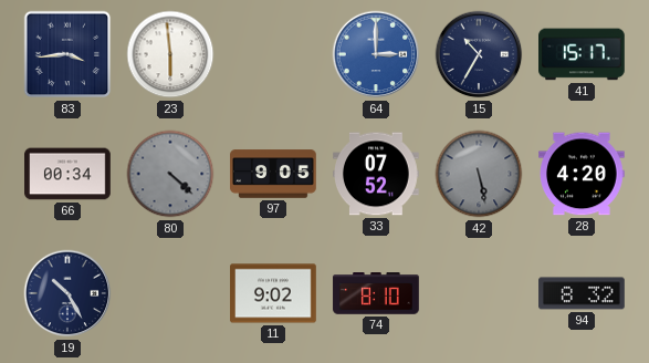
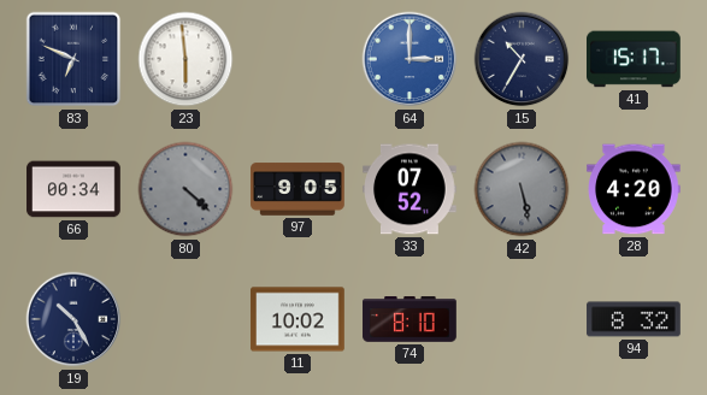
83: 3:44 -> 6:49
11: 9:02 -> 10:02
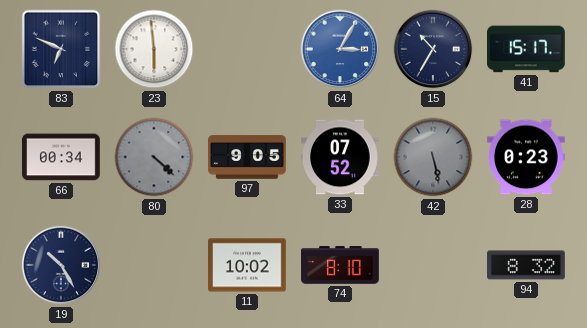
64: 3:00 -> 3:05
28: 4:20 -> 0:23
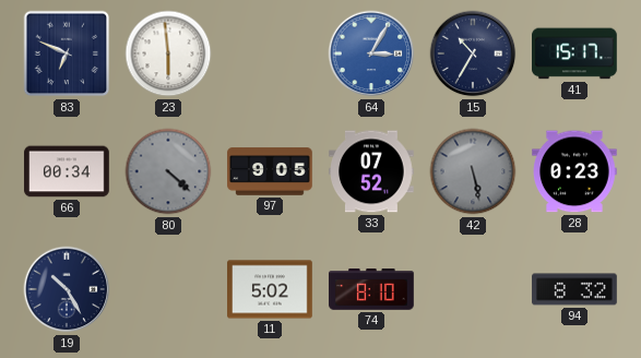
11: 10:02 -> 5:02
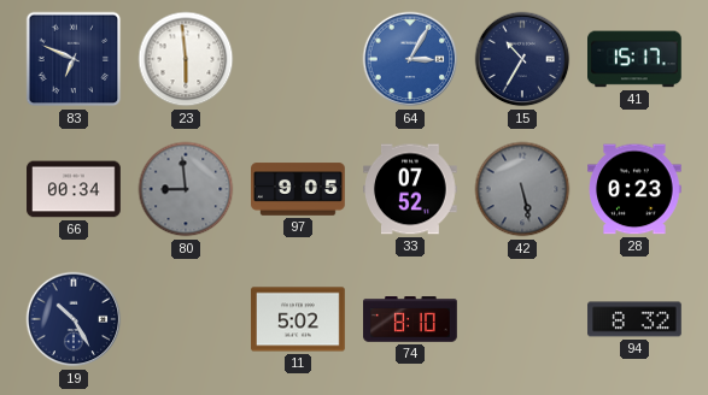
80: 4:22 -> 8:59
